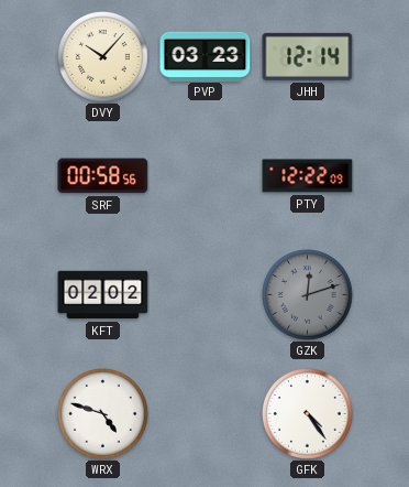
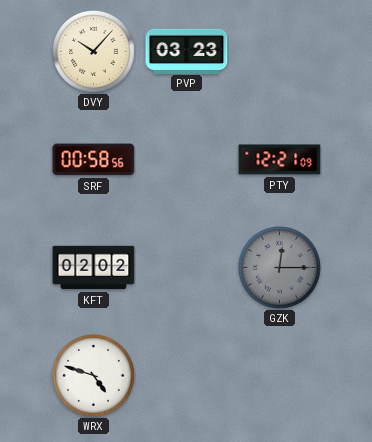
JHH: 12:14 -> none
PTY: 12:22 -> 12:21
GZK: 12:12 -> 12:15
GFK: 4:24 -> none
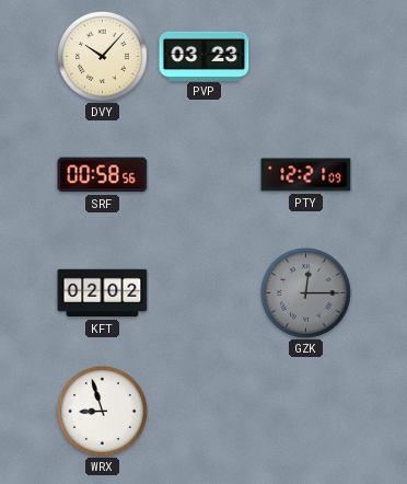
WRX: 4:48 -> 8:57
